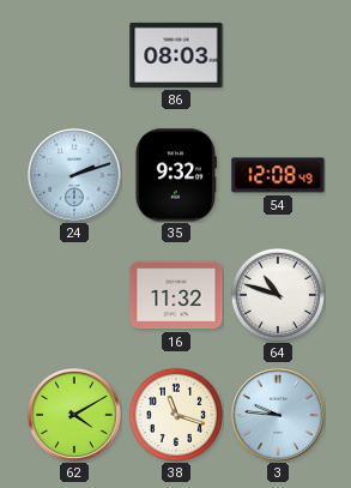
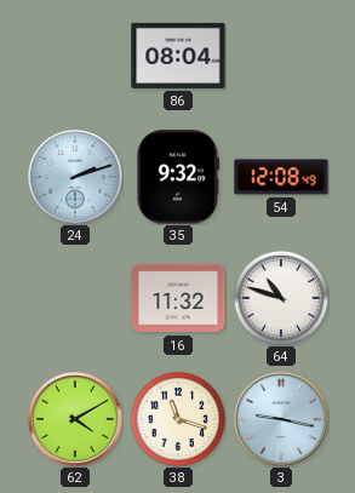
86: 08:03 -> 08:04
3: 9:46 -> 9:17
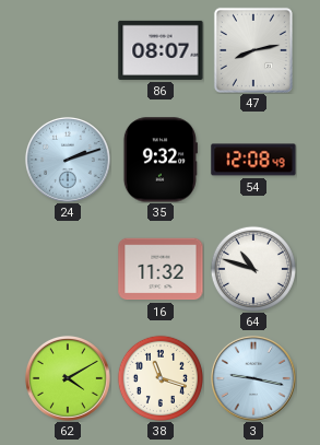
86: 08:04 -> 08:07
47: none -> 8:13
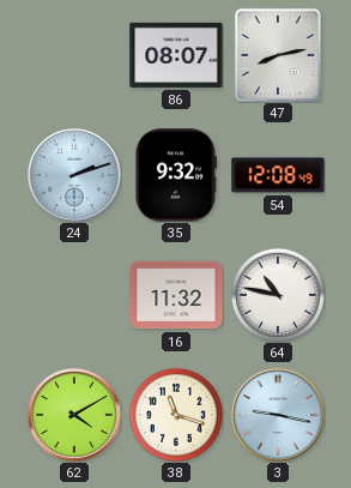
64: 10:48 -> 10:47
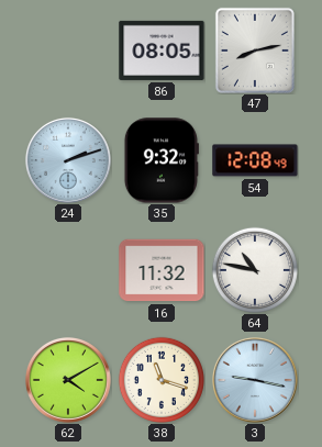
86: 08:07 -> 08:05
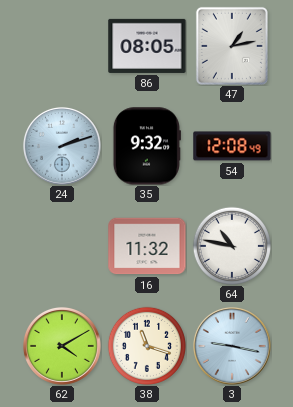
47: 8:13 -> 1:13
